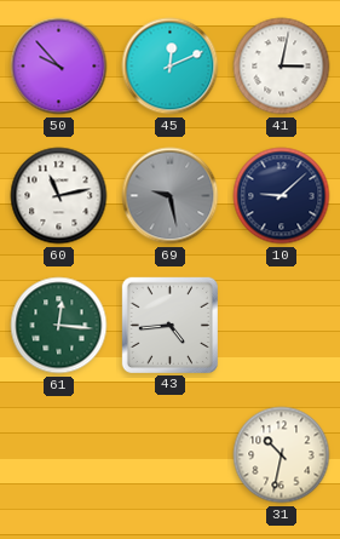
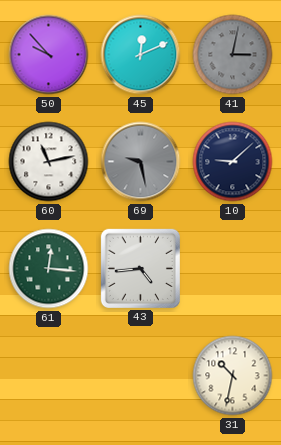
41 dial: white -> grey
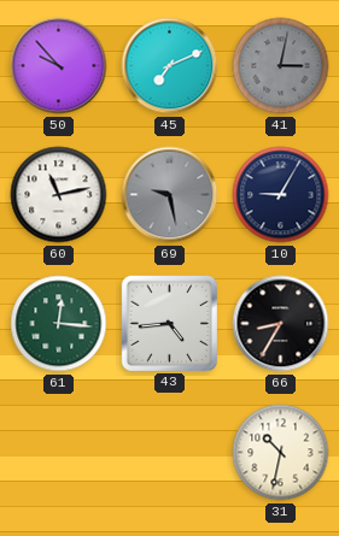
45: 12:11 -> 7:11
10: 9:08 -> 9:05
66: none -> 8:35
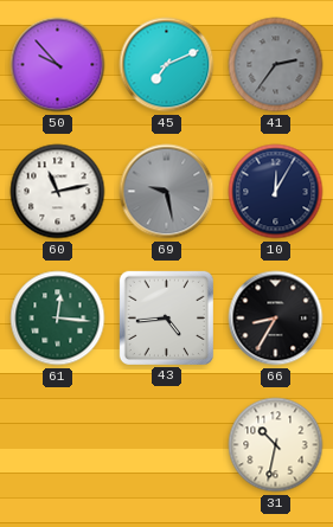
41: 3:02 -> 2:36
10: 9:05 -> 12:05
